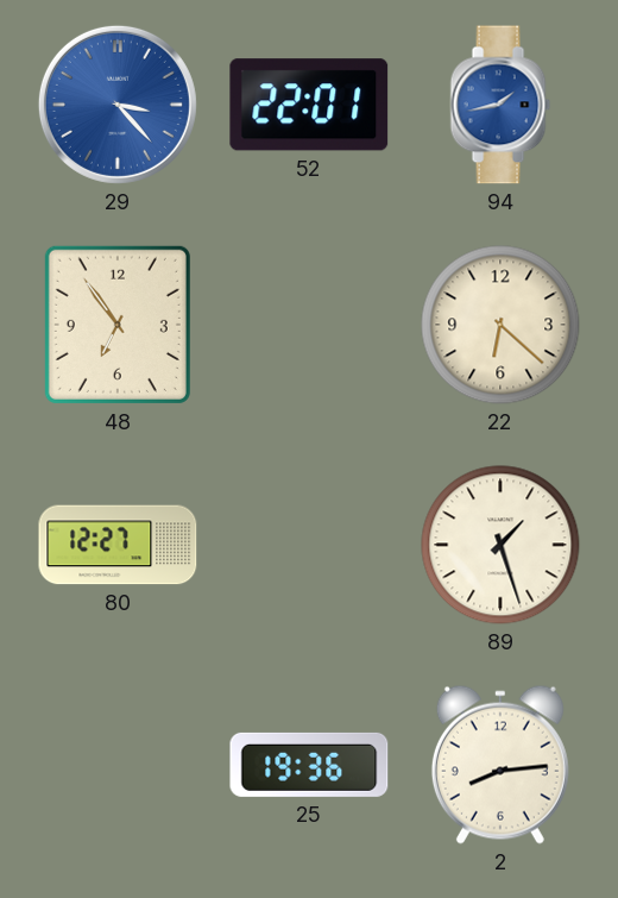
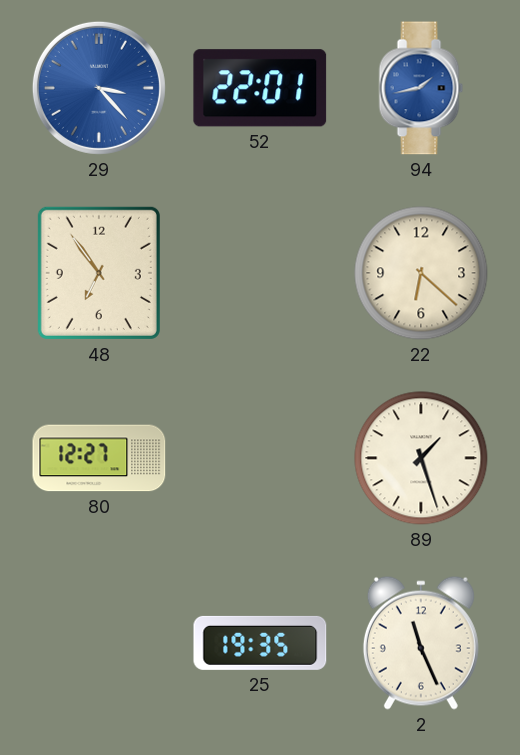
25: 19:36 -> 19:35
2: 8:14 -> 11:26
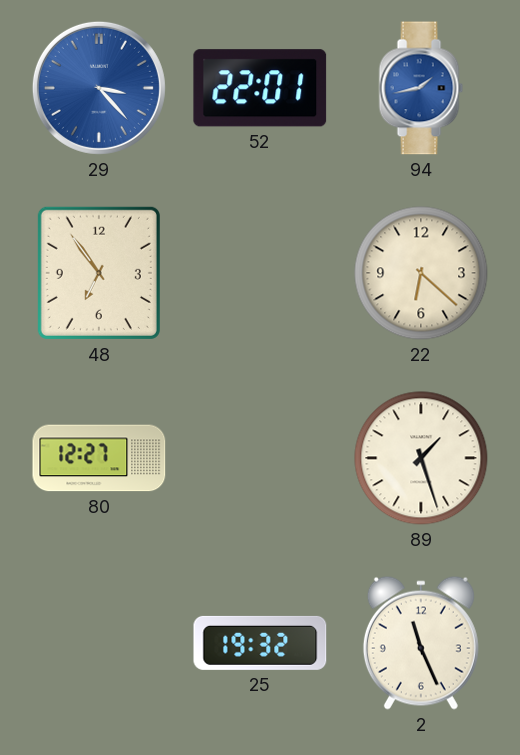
25: 19:35 -> 19:32
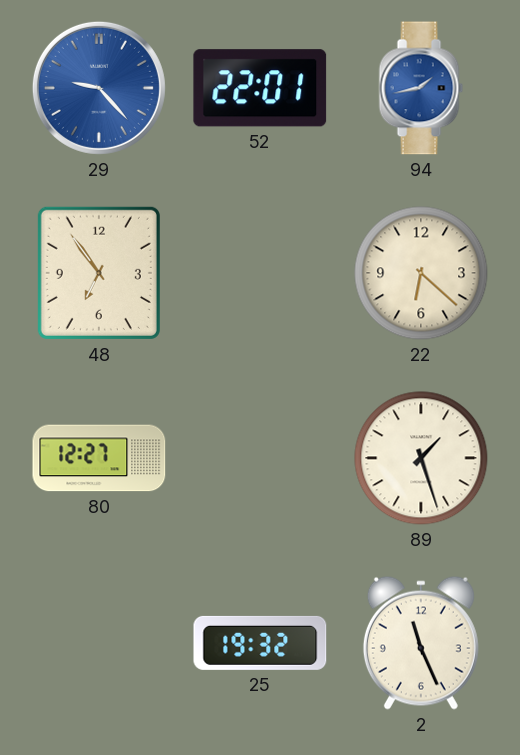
29: 3:23 -> 9:23
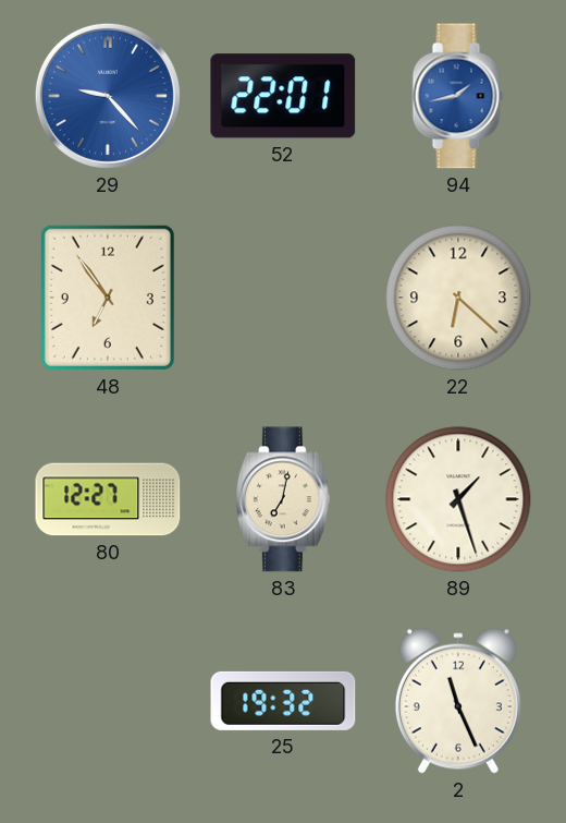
83: none -> 7:02
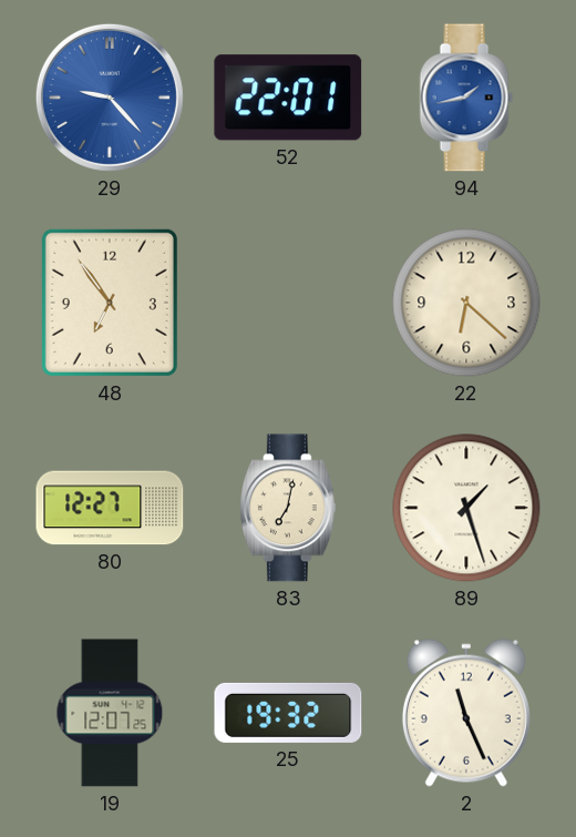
19: none -> 12:07
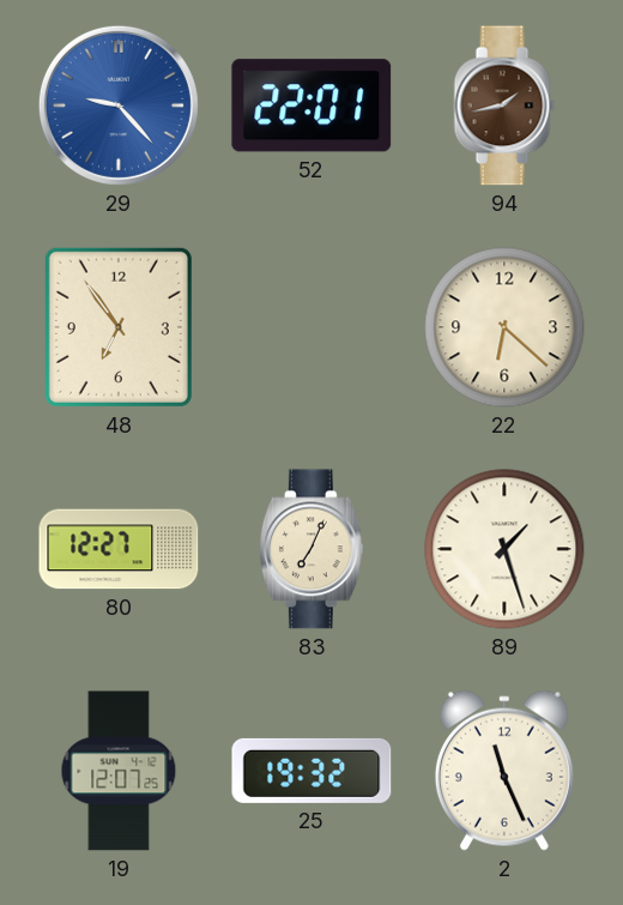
94 dial: blue -> brown
83: 7:02 -> 7:04
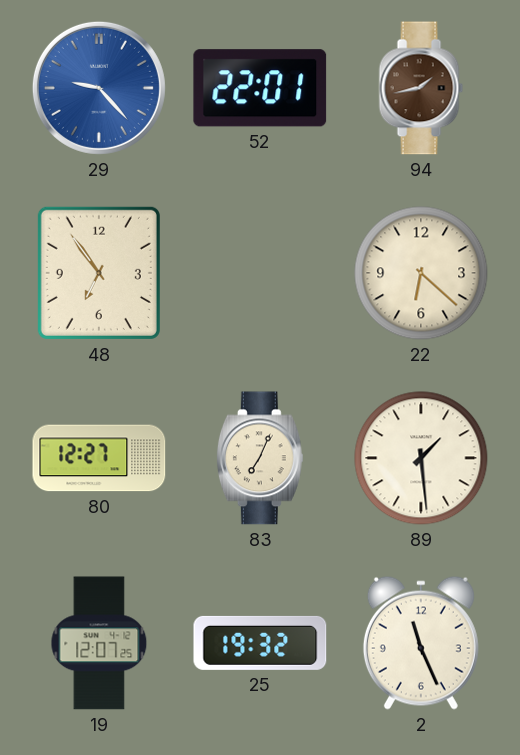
89: 1:27 -> 1:29
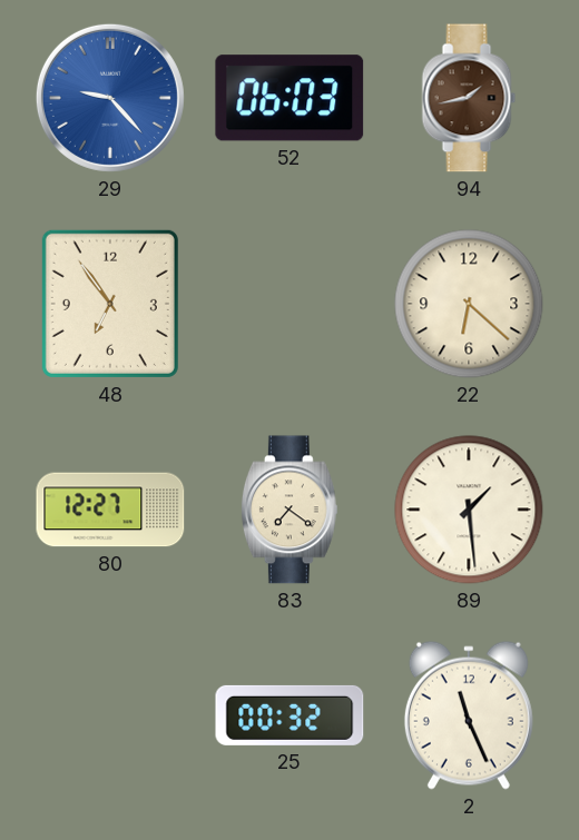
52: 22:01 -> 06:03
83: 7:04 -> 7:21
19: 12:07 -> none
25: 19:32 -> 00:32
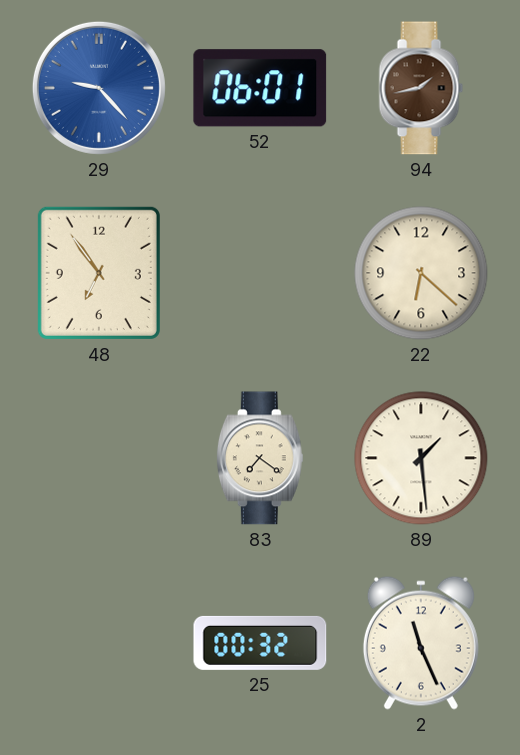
52: 06:03 -> 06:01
80: 12:27 -> none
